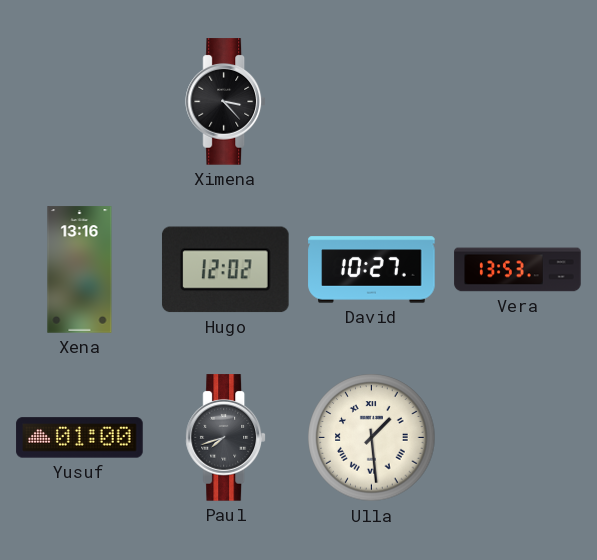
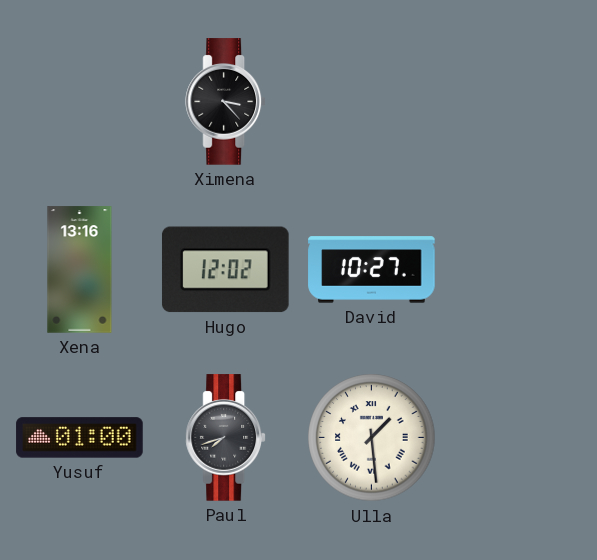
Vera: 13:53 -> none
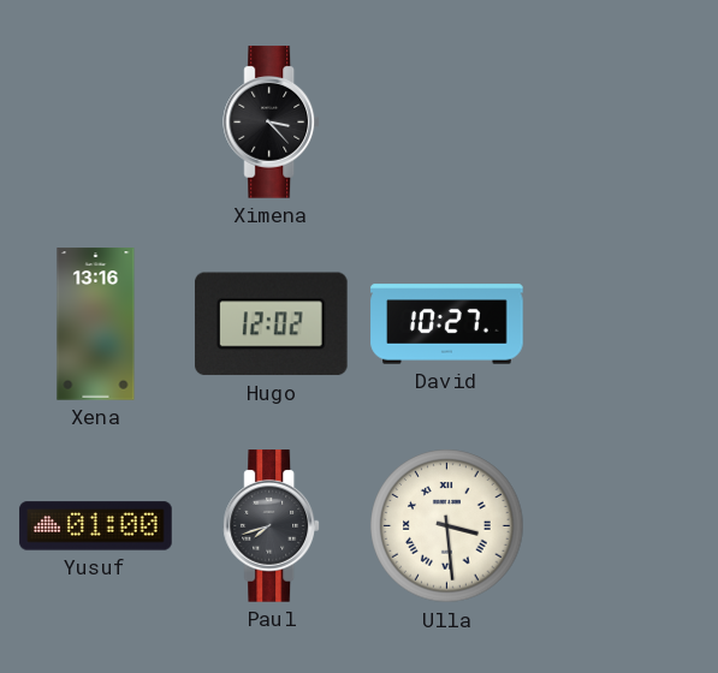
Ulla: 1:29 -> 3:29
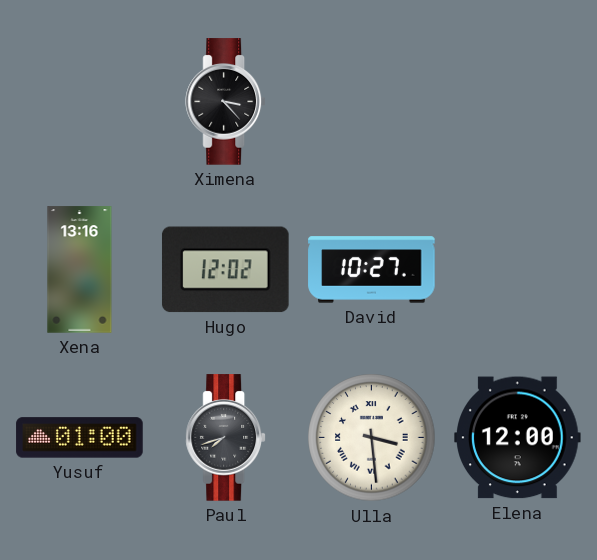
Elena: none -> 12:00
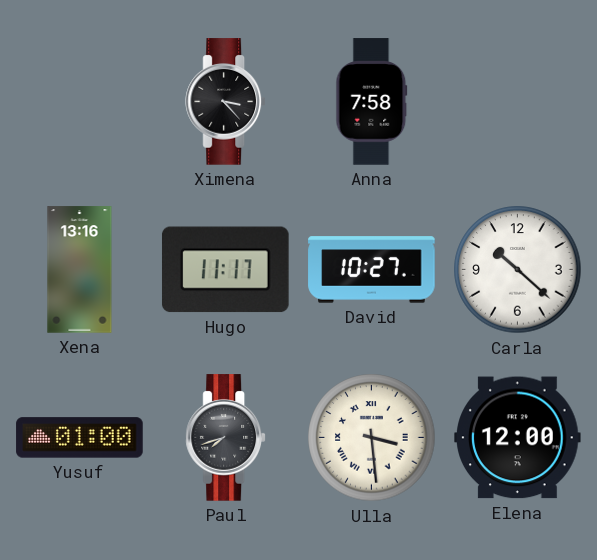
Anna: none -> 7:58
Hugo: 12:02 -> 11:17
Carla: none -> 10:22
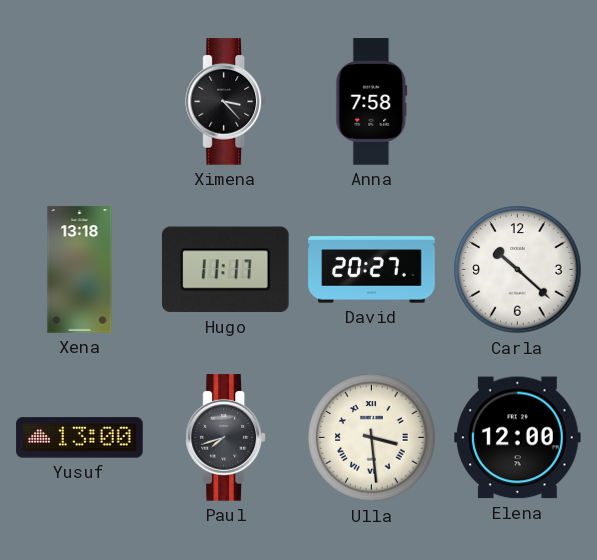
Xena: 13:16 -> 13:18
David: 10:27 -> 20:27
Yusuf: 01:00 -> 13:00
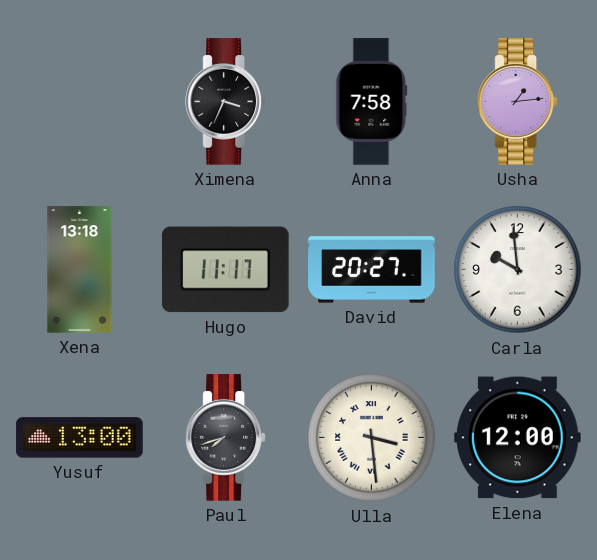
Ximena: 3:23 -> 3:34
Usha: none -> 1:14
Carla: 10:22 -> 9:59
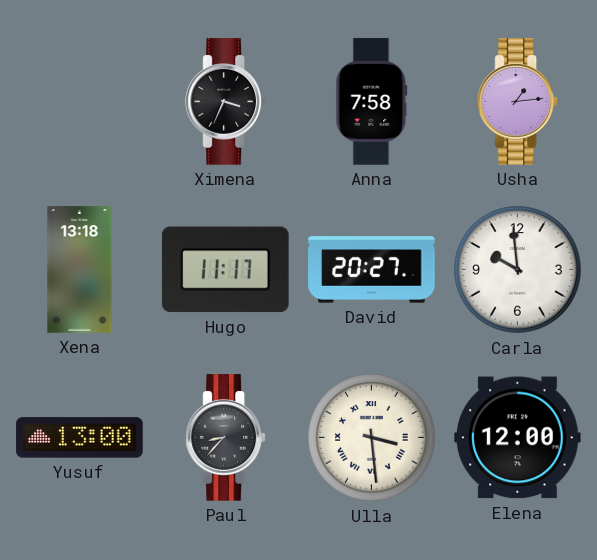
Paul: 7:42 -> 8:37
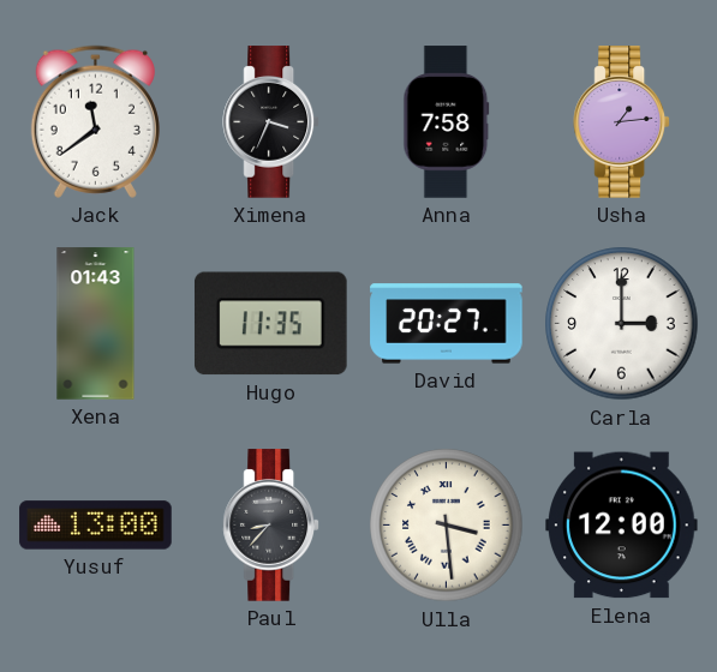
Jack: none -> 11:39
Xena: 13:18 -> 01:43
Hugo: 11:17 -> 11:35
Carla: 9:59 -> 3:00
